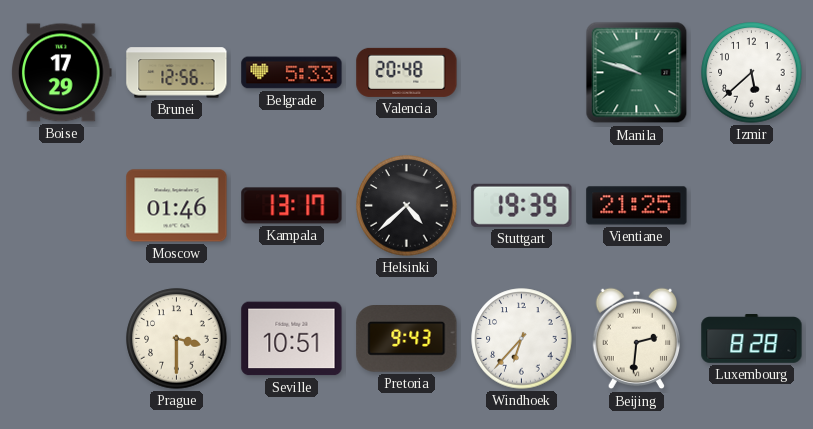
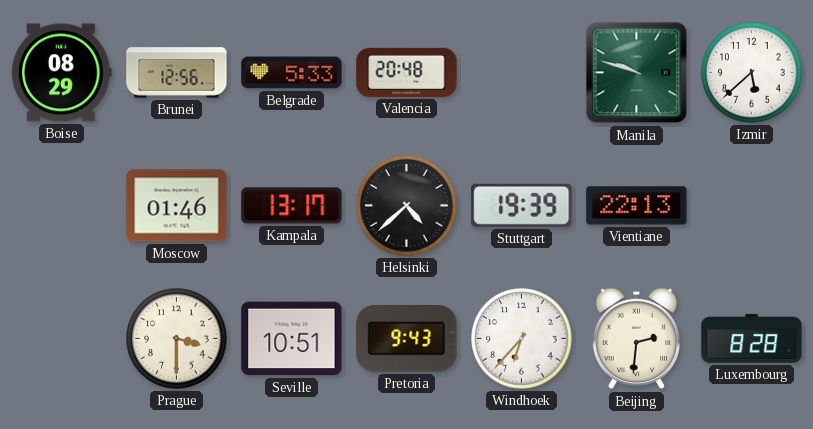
Boise: 17:29 -> 08:29
Vientiane: 21:25 -> 22:13
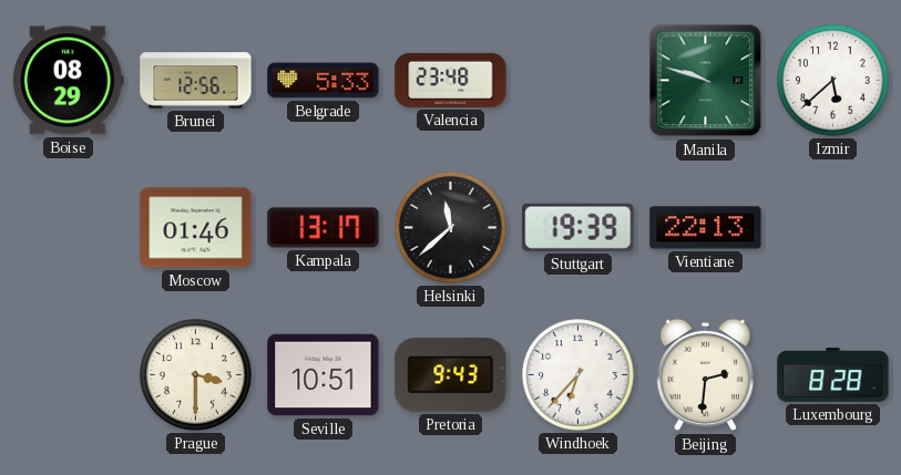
Valencia: 20:48 -> 23:48
Helsinki: 4:38 -> 11:38
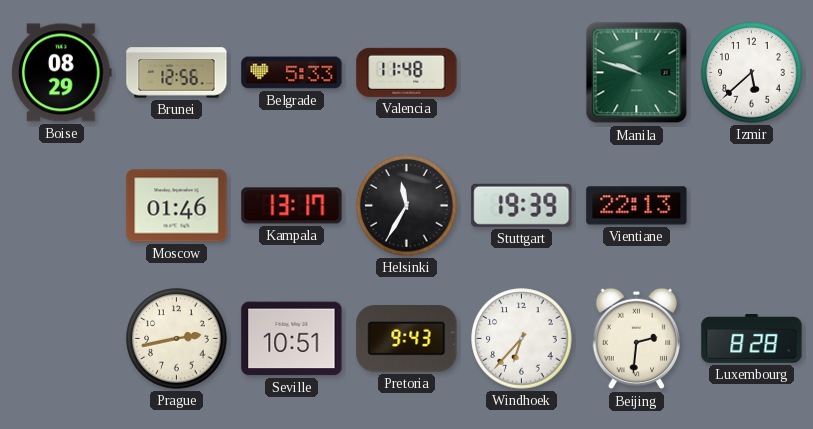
Valencia: 23:48 -> 11:48
Helsinki: 11:38 -> 11:35
Prague: 3:30 -> 2:43
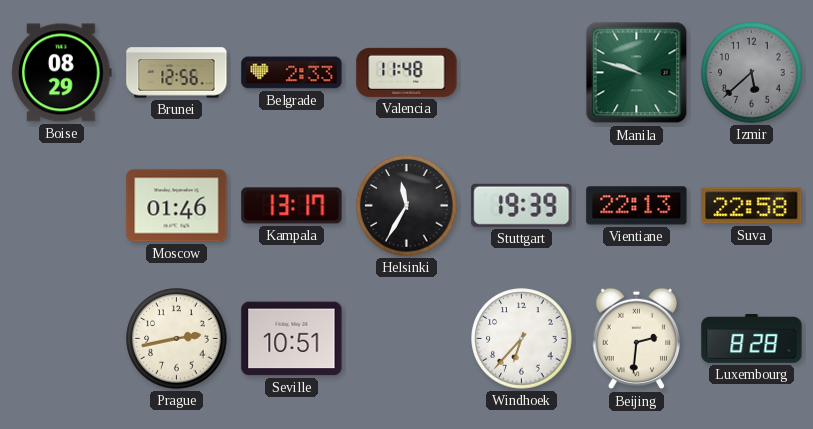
Belgrade: 5:33 -> 2:33
Izmir dial: white -> grey
Suva: none -> 22:58
Pretoria: 9:43 -> none
